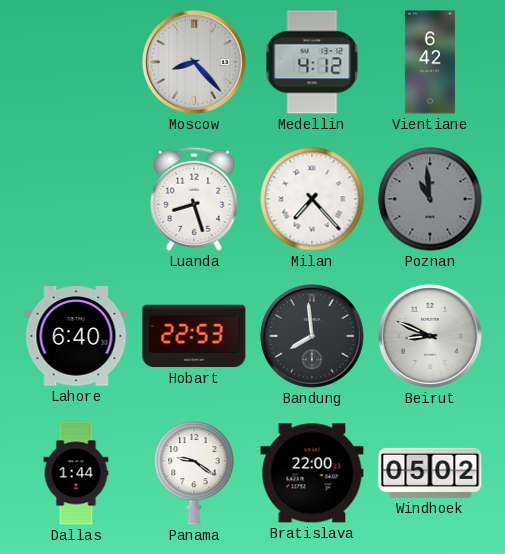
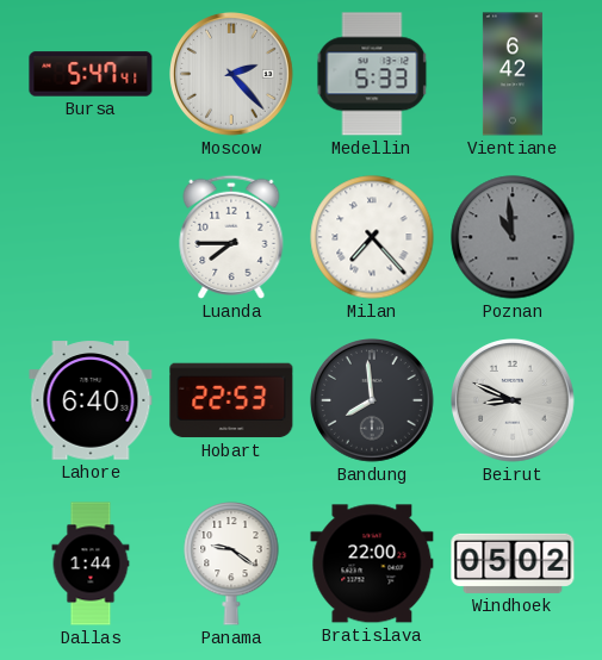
Bursa: none -> 5:47
Moscow: 8:23 -> 2:23
Medellin: 4:12 -> 5:33
Luanda: 8:27 -> 7:45
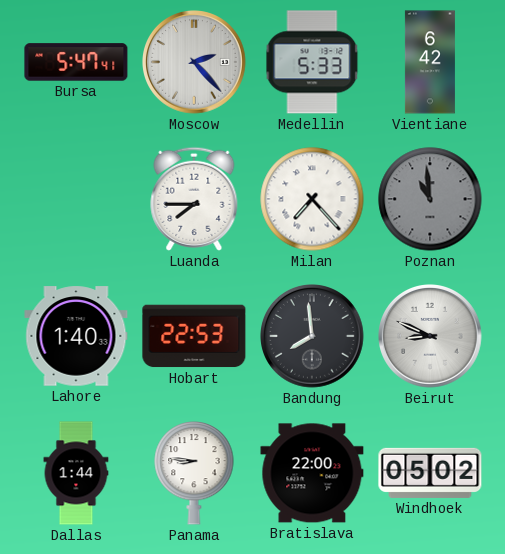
Lahore: 6:40 -> 1:40
Panama: 9:21 -> 8:46
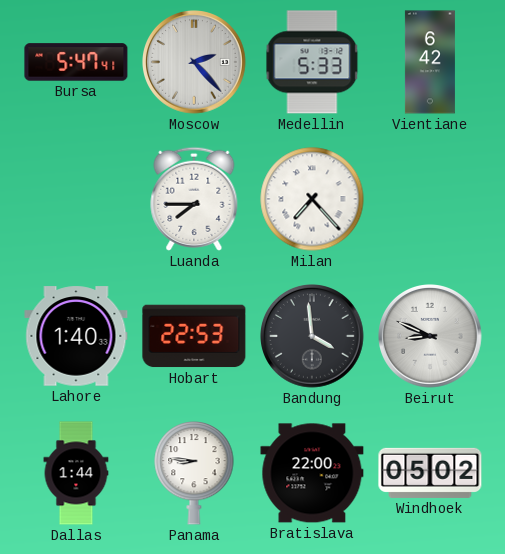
Poznan: 10:59 -> none
Bandung: 7:59 -> 3:59
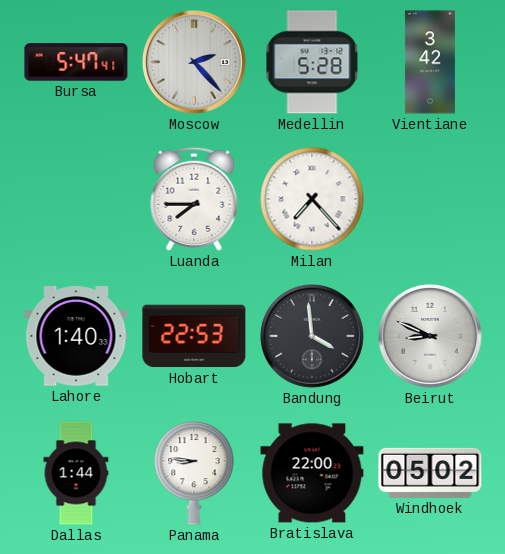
Medellin: 5:33 -> 5:28
Vientiane: 6:42 -> 3:42
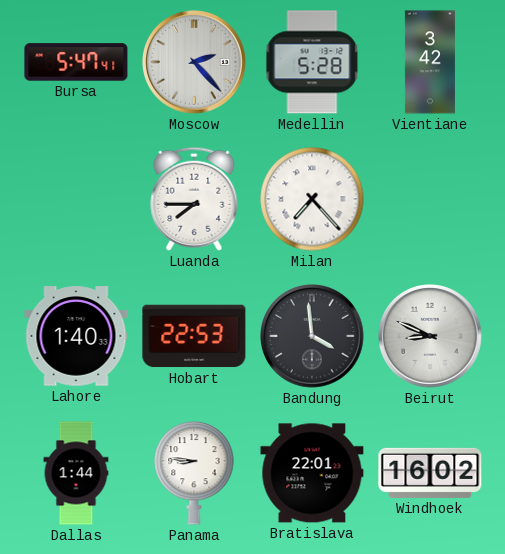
Bratislava: 22:00 -> 22:01
Windhoek: 05:02 -> 16:02
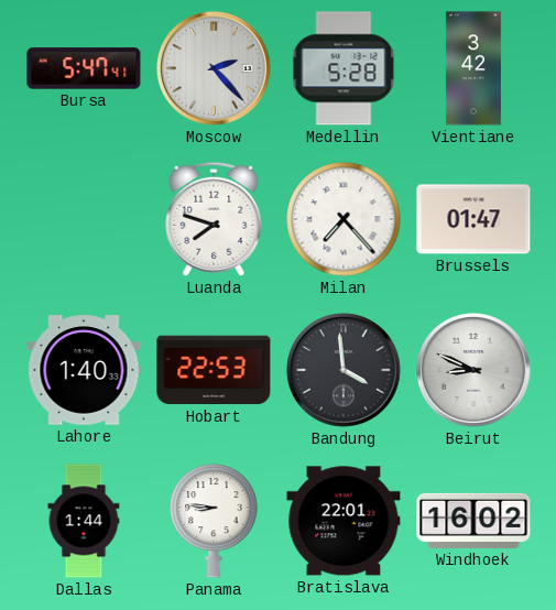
Luanda: 7:45 -> 7:48
Brussels: none -> 01:47
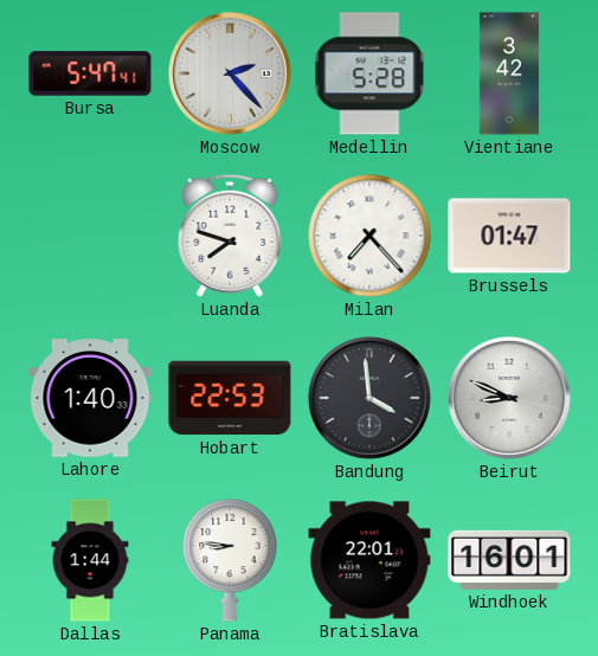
Windhoek: 16:02 -> 16:01
